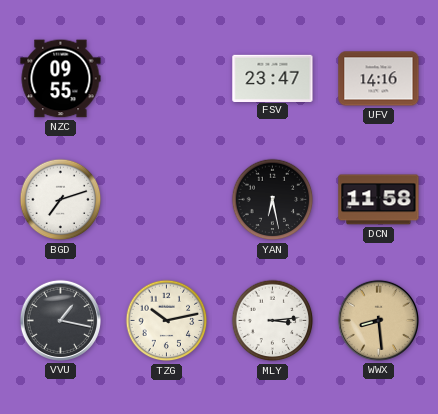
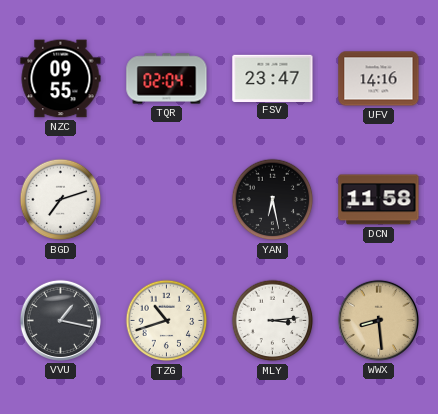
TQR: none -> 02:04
TZG: 10:13 -> 10:42
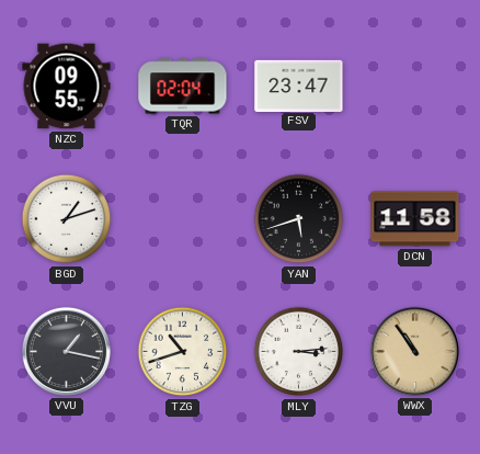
UFV: 14:16 -> none
BGD: 7:12 -> 1:12
YAN: 6:28 -> 5:42
WWX: 8:29 -> 10:54
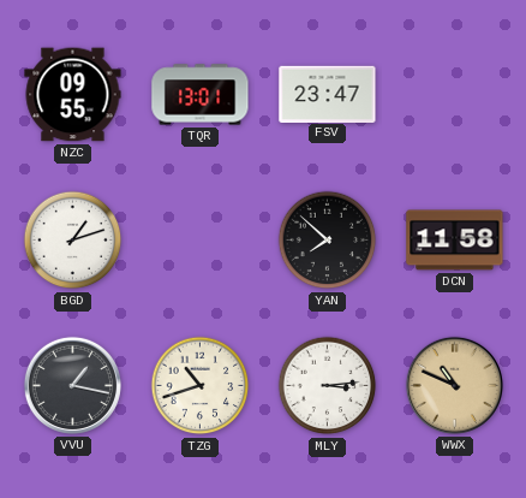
TQR: 02:04 -> 13:01
YAN: 5:42 -> 7:52
WWX: 10:54 -> 10:49
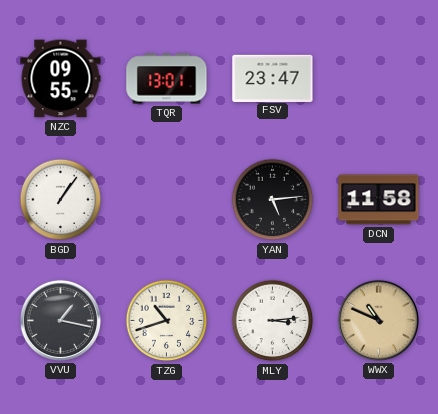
BGD: 1:12 -> 1:06
YAN: 7:52 -> 5:14
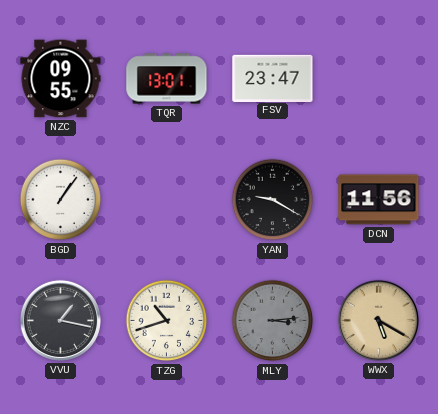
YAN: 5:14 -> 9:20
DCN: 11:58 -> 11:56
MLY dial: white -> grey
WWX: 10:49 -> 5:20
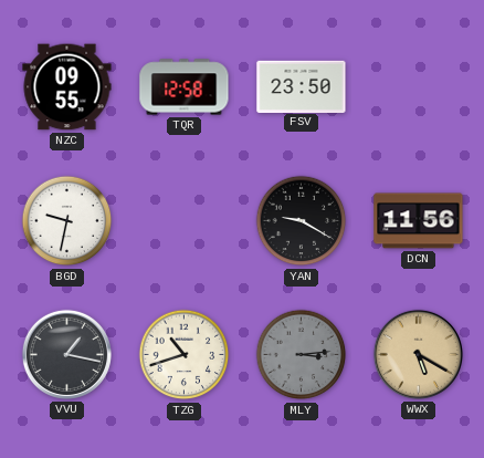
TQR: 13:01 -> 12:58
FSV: 23:47 -> 23:50
BGD: 1:06 -> 9:32
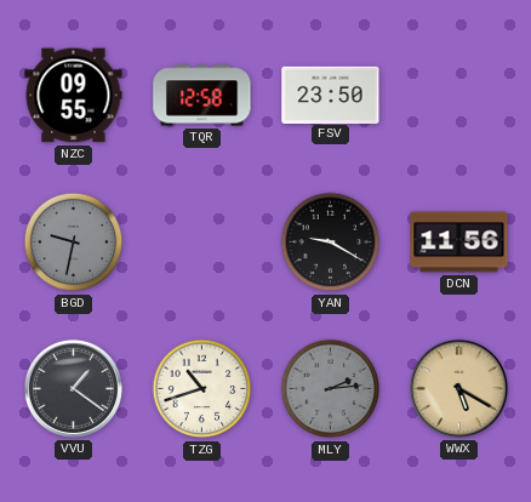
BGD dial: white -> grey
VVU: 1:17 -> 1:21
MLY: 3:14 -> 2:14
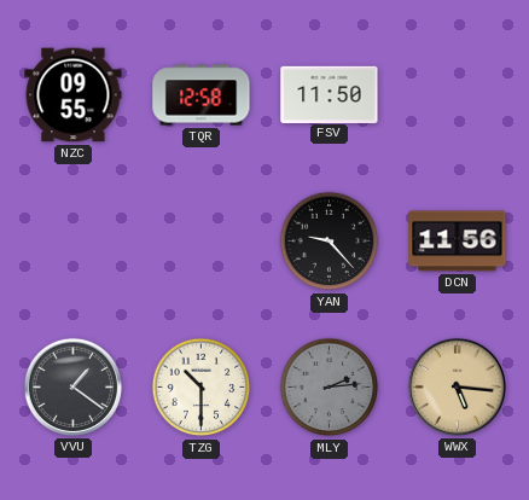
FSV: 23:50 -> 11:50
BGD: 9:32 -> none
YAN: 9:20 -> 9:23
TZG: 10:42 -> 10:30
WWX: 5:20 -> 5:16
